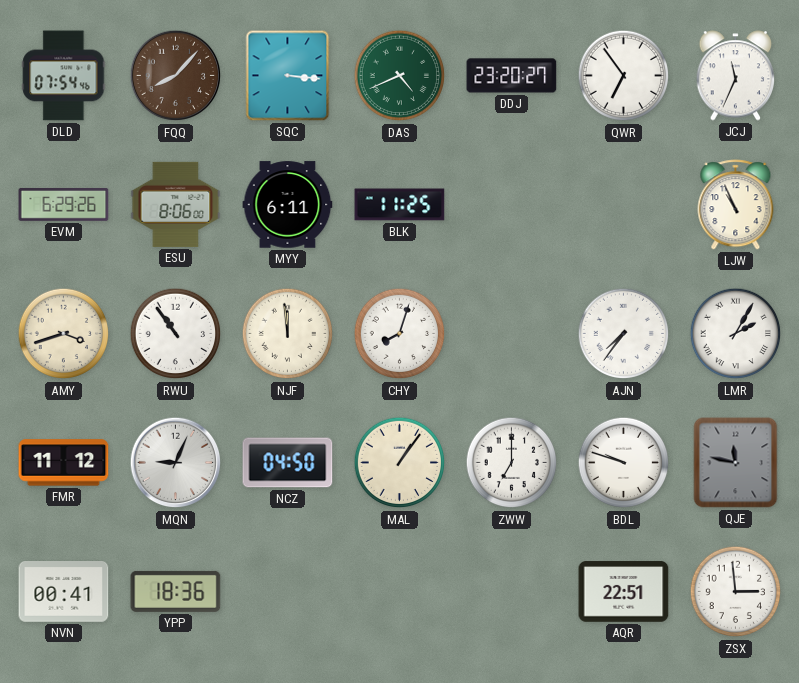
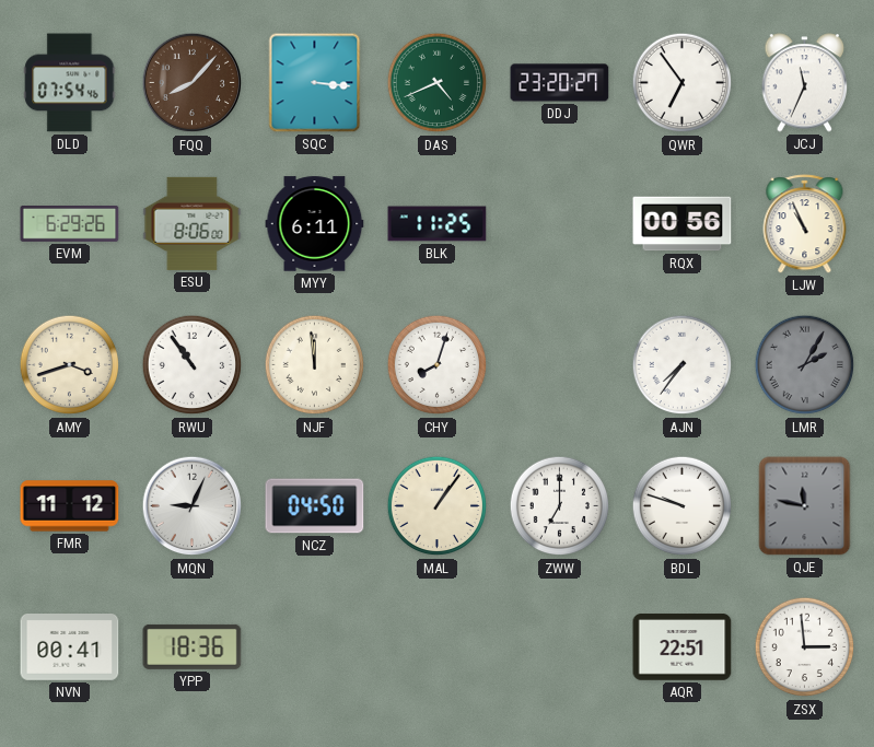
RQX: none -> 00:56
LMR dial: white -> grey
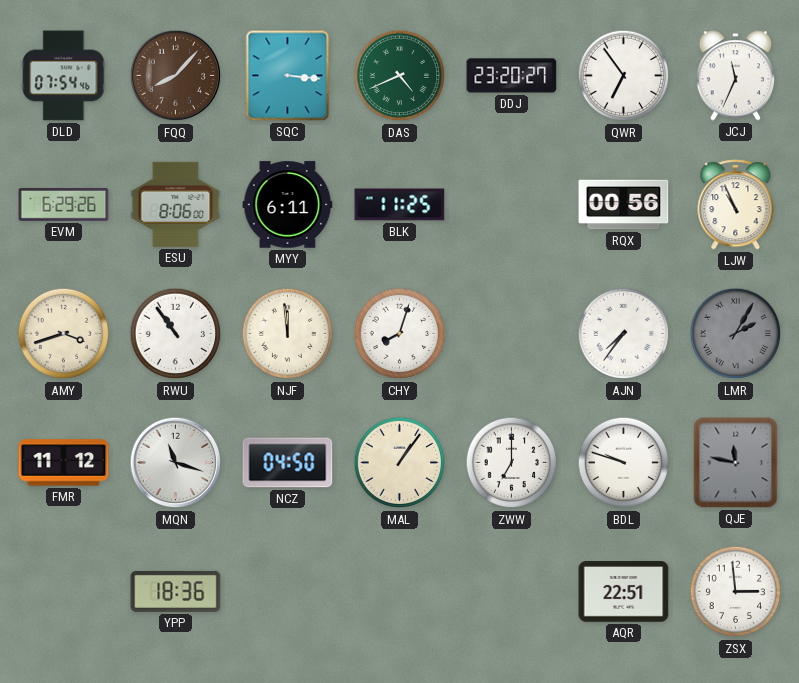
MQN: 9:04 -> 11:18
NVN: 00:41 -> none
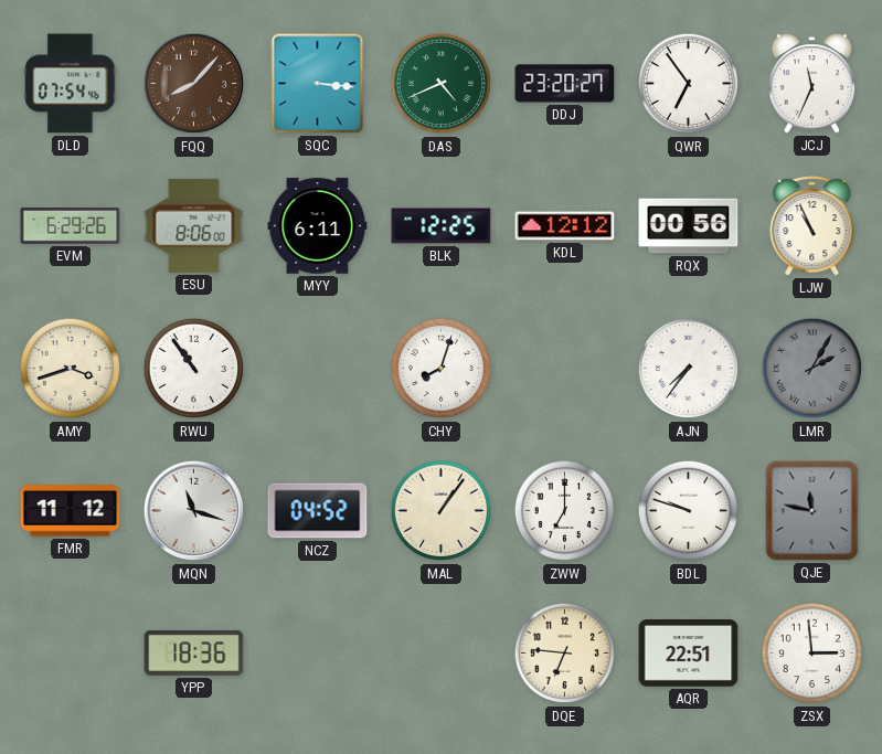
BLK: 11:25 -> 12:25
KDL: none -> 12:12
NJF: 11:59 -> none
NCZ: 04:50 -> 04:52
DQE: none -> 6:46
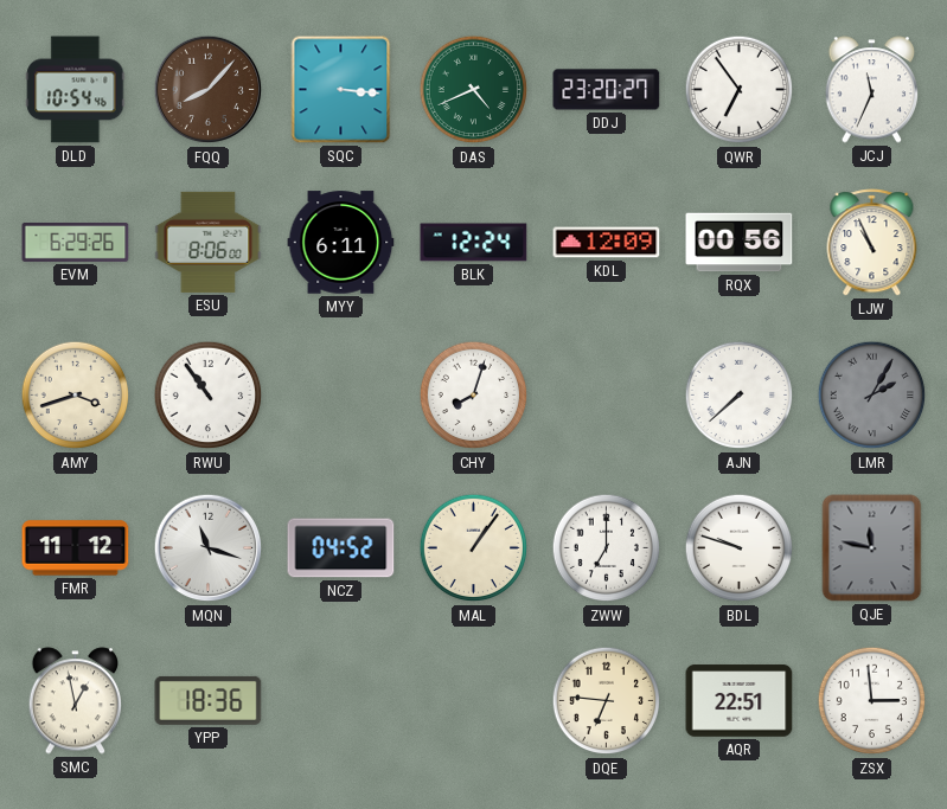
DLD: 07:54 -> 10:54
BLK: 12:25 -> 12:24
KDL: 12:12 -> 12:09
AJN: 7:36 -> 7:38
SMC: none -> 12:58
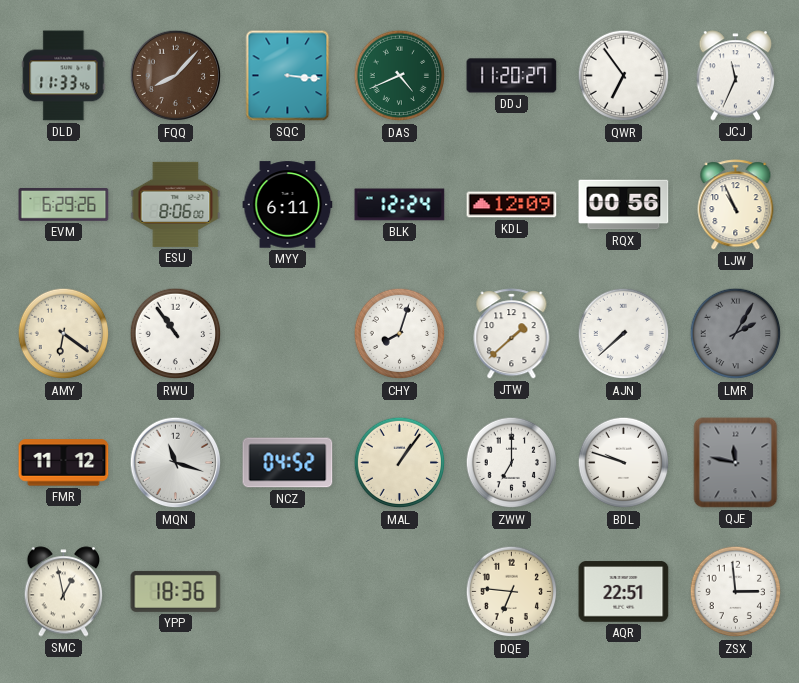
DLD: 10:54 -> 11:33
DDJ: 23:20 -> 11:20
AMY: 3:42 -> 6:21
JTW: none -> 1:38
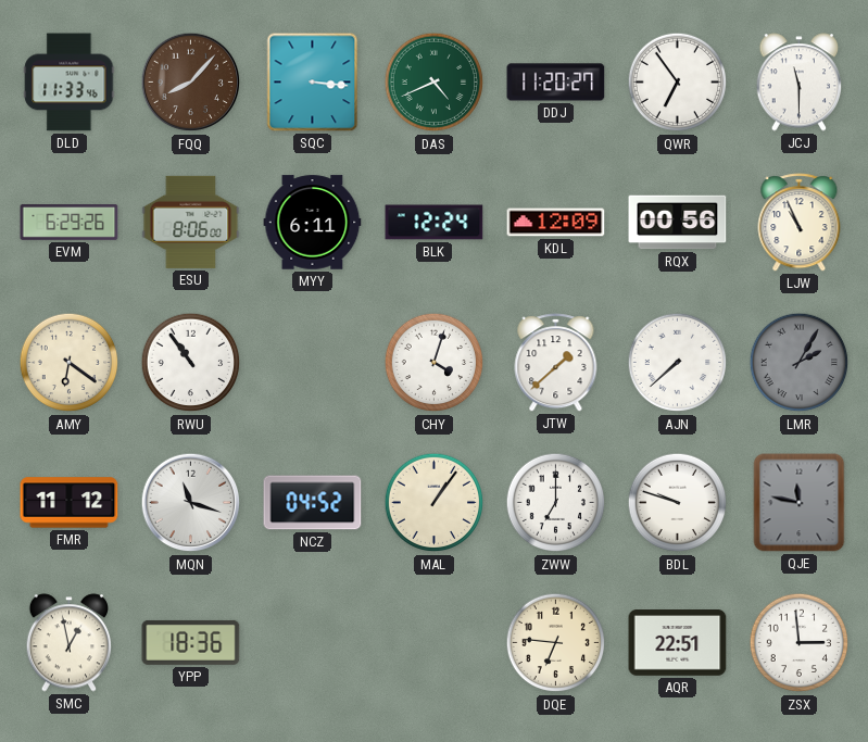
JCJ: 11:34 -> 11:30
CHY: 8:03 -> 4:03
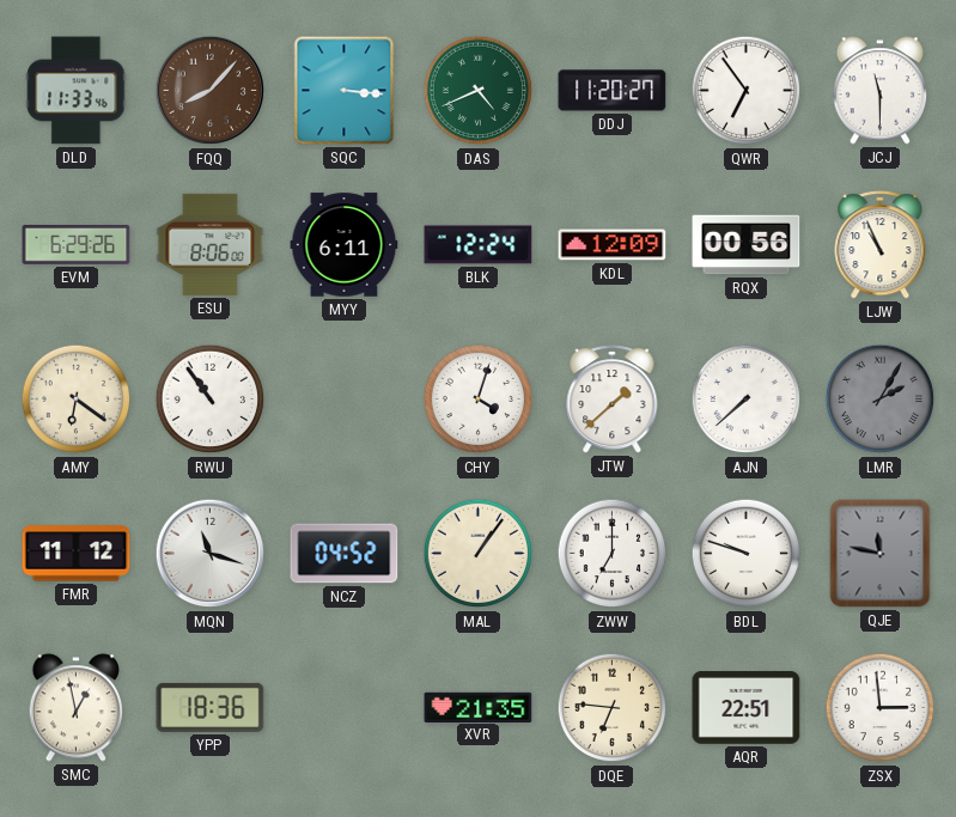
XVR: none -> 21:35
